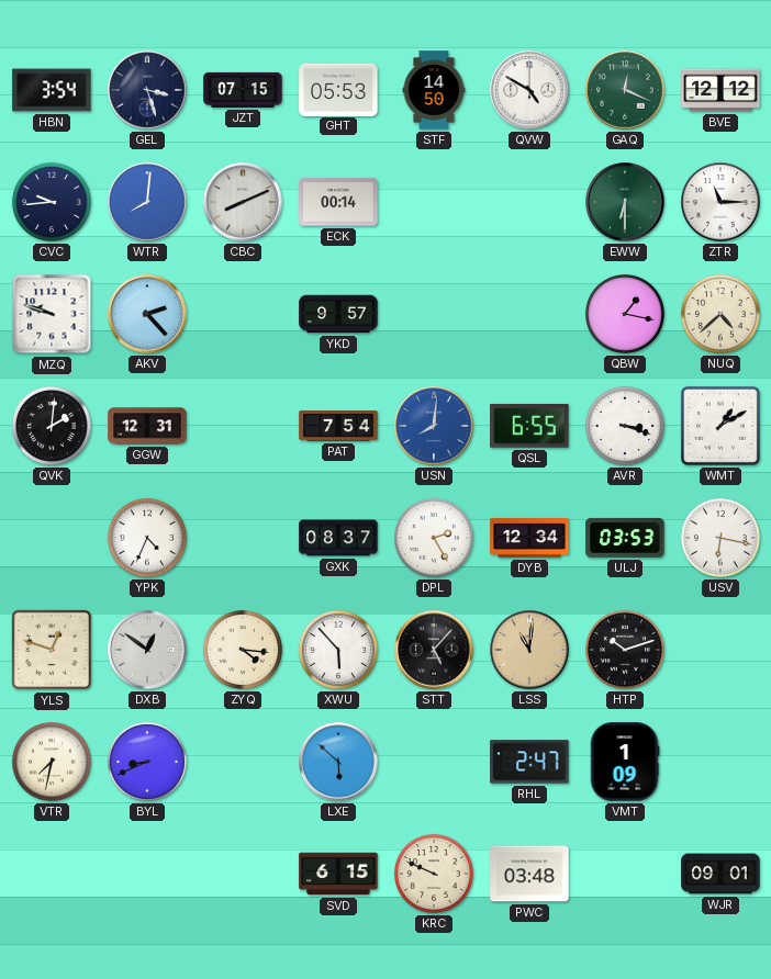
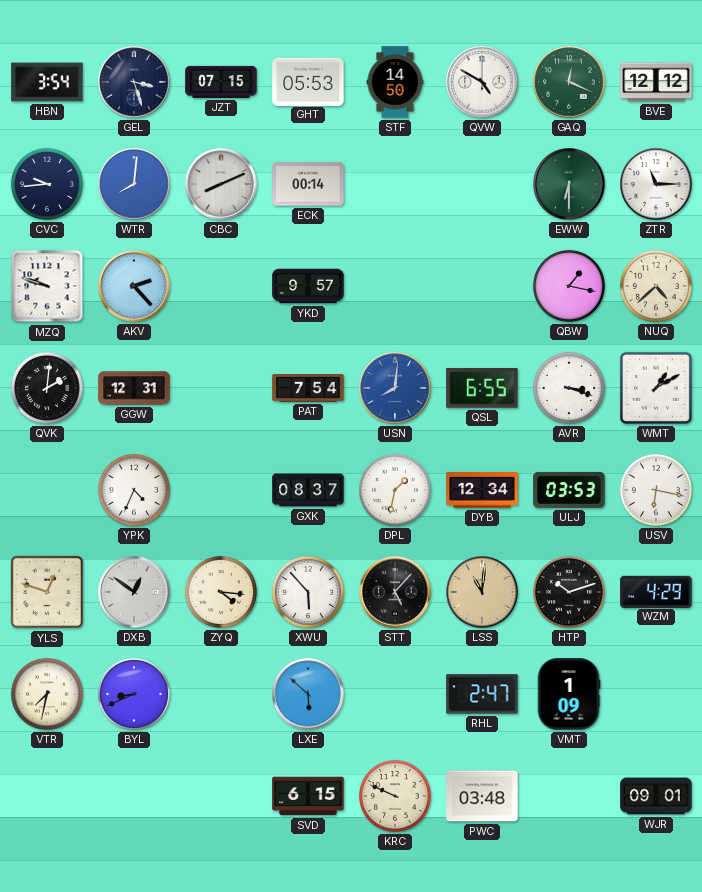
DPL: 2:25 -> 1:32
WZM: none -> 4:29
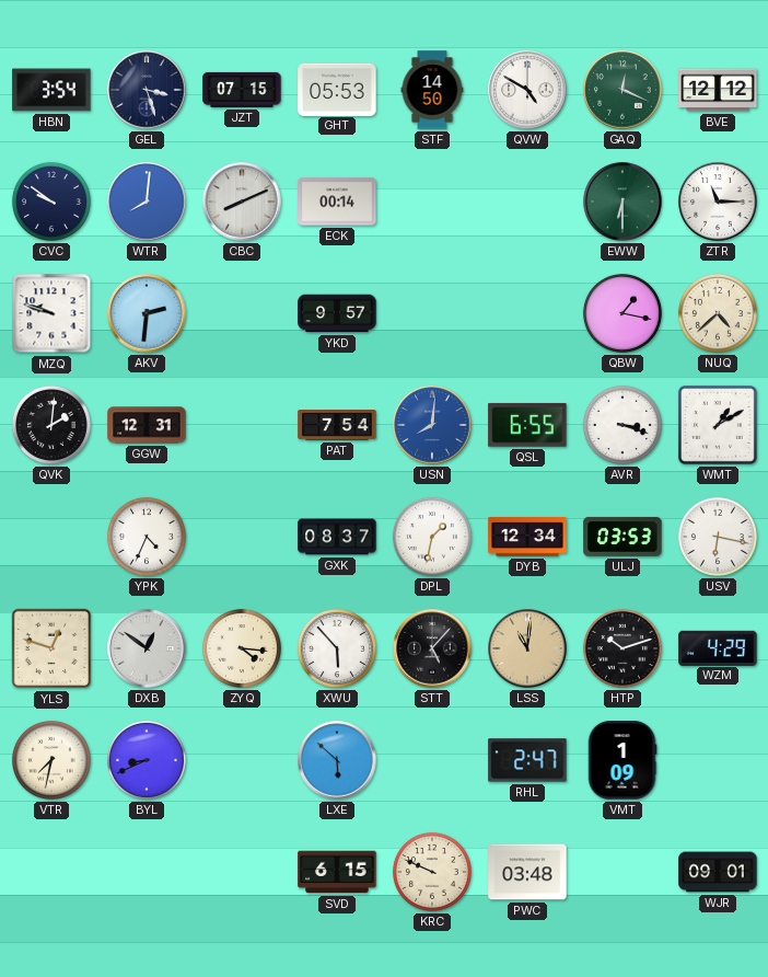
CVC: 9:44 -> 9:51
AKV: 2:23 -> 2:31
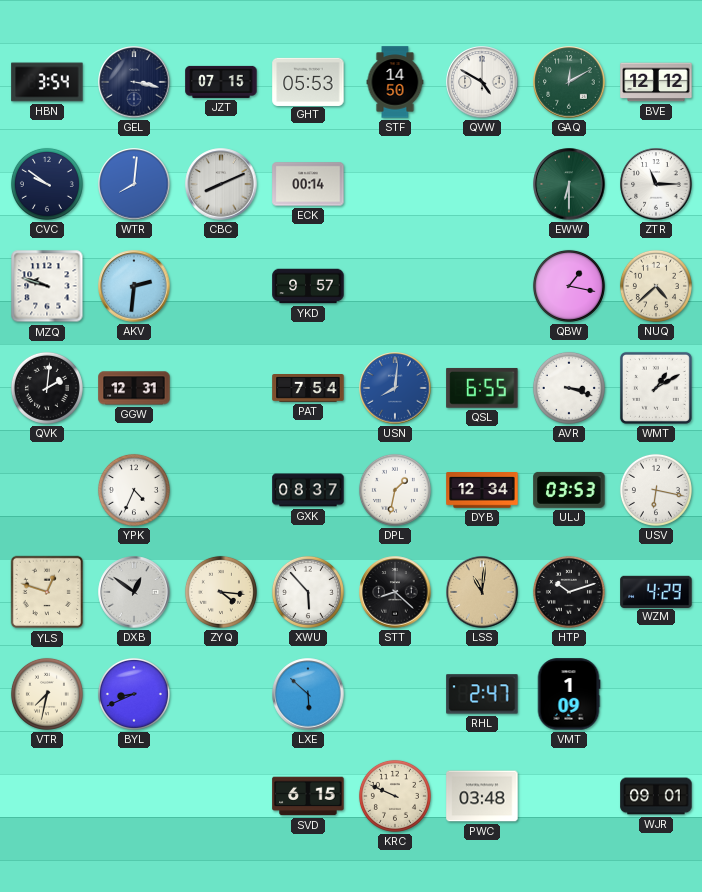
GEL: 3:27 -> 3:17
GAQ: 12:19 -> 12:10
STT: 5:07 -> 8:22
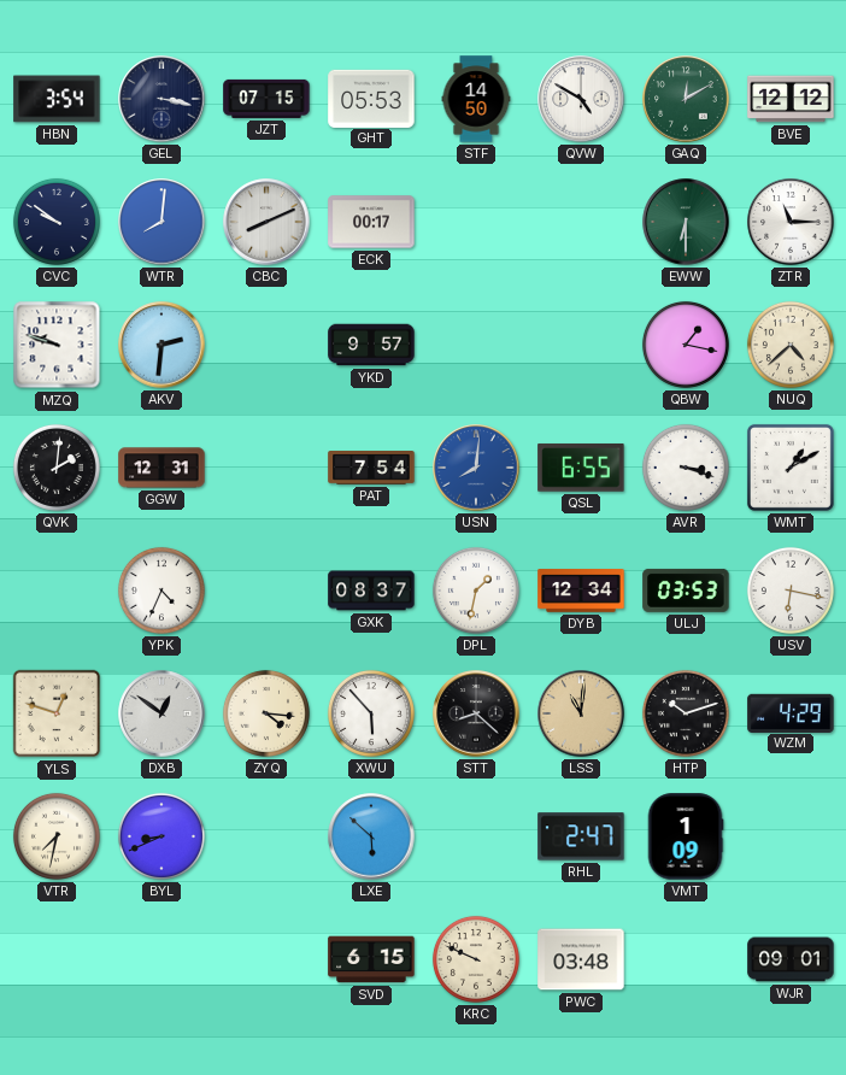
ECK: 00:14 -> 00:17
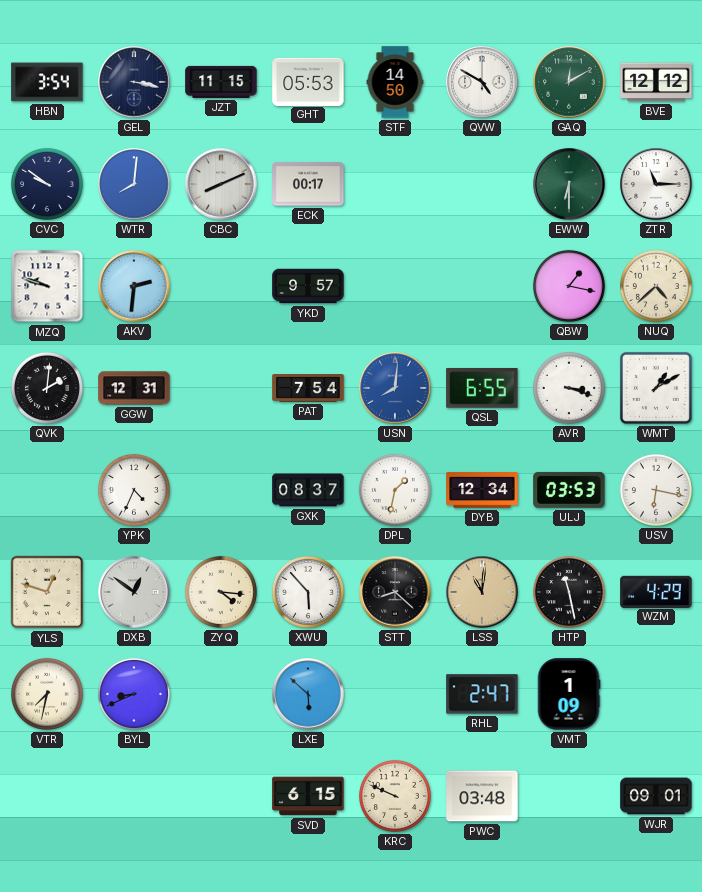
JZT: 07:15 -> 11:15
HTP: 10:12 -> 11:28
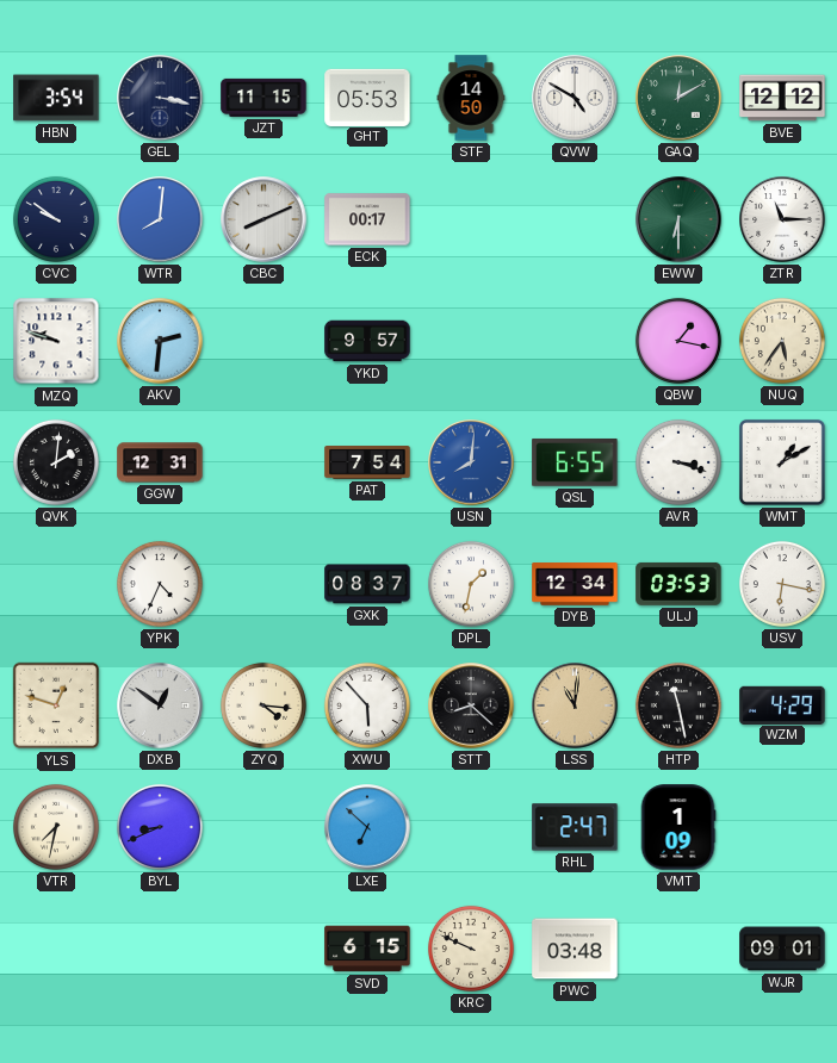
NUQ: 4:38 -> 5:36
LXE: 5:52 -> 6:52
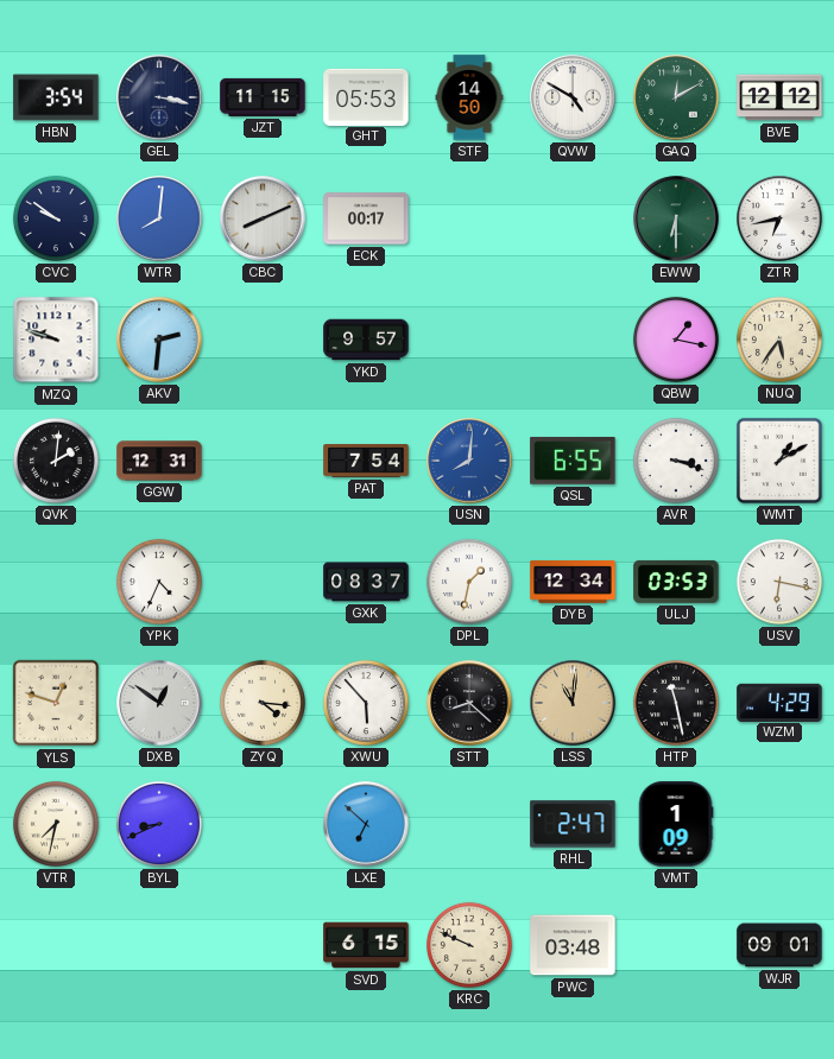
ZTR: 11:15 -> 6:43
